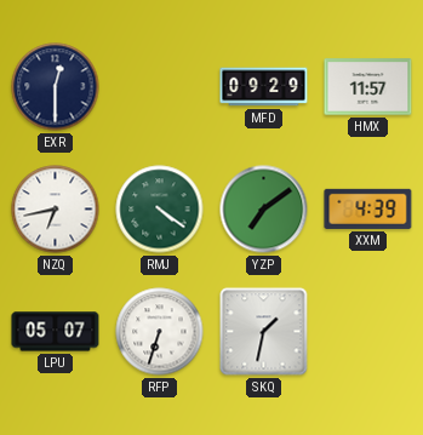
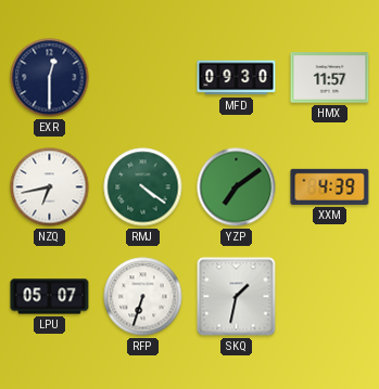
MFD: 09:29 -> 09:30
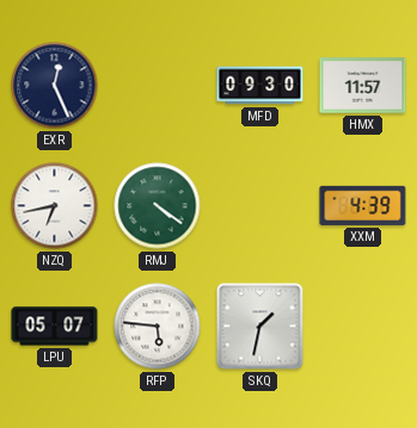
EXR: 12:30 -> 12:26
YZP: 7:09 -> none
RFP: 6:33 -> 5:46
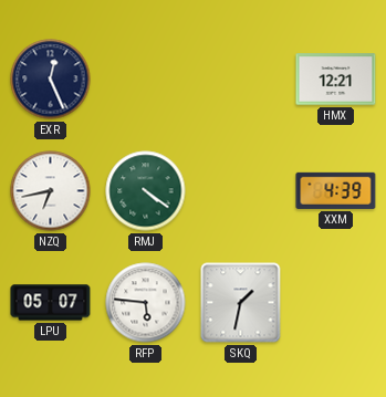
MFD: 09:30 -> none
HMX: 11:57 -> 12:21
